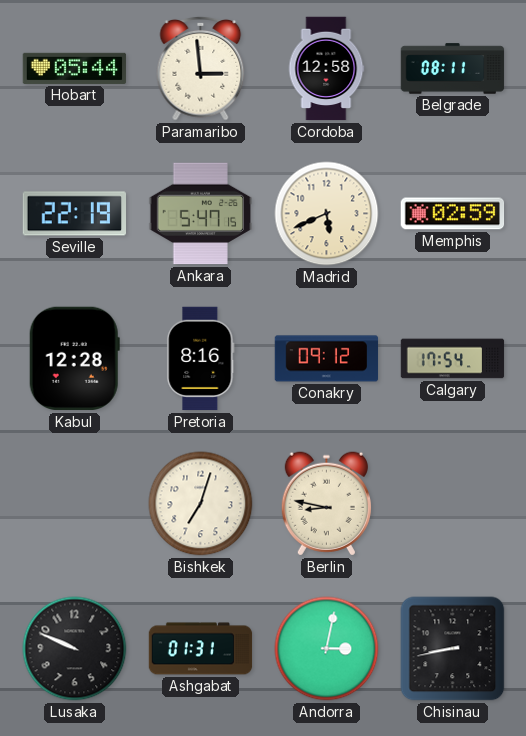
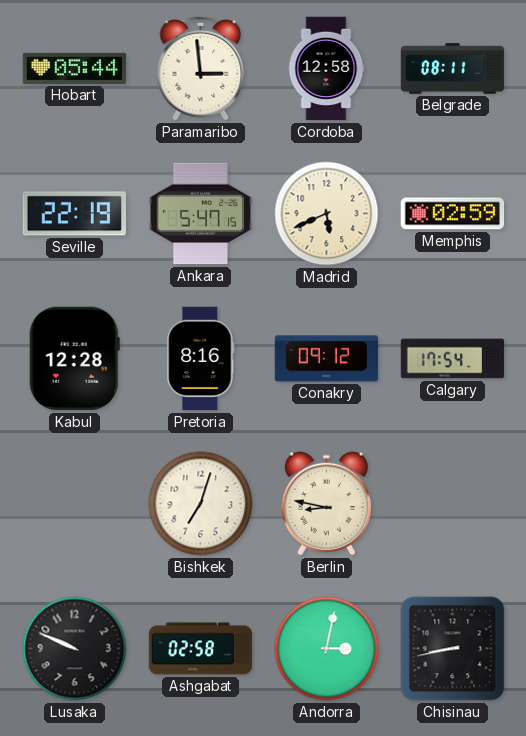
Ashgabat: 01:31 -> 02:58
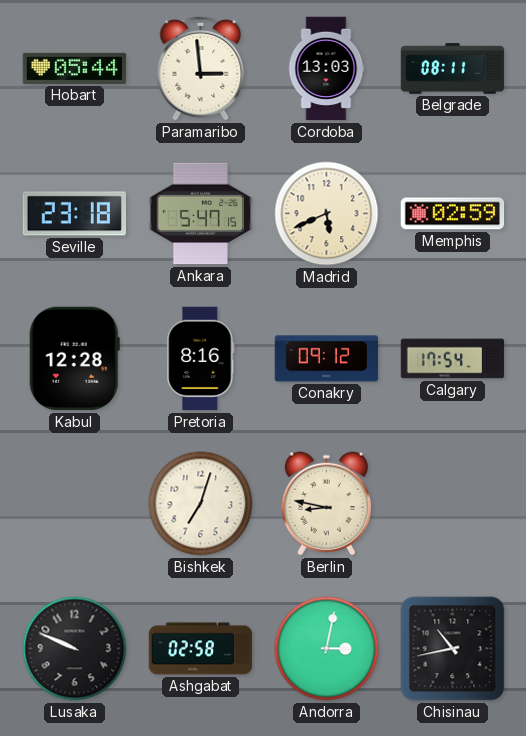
Cordoba: 12:58 -> 13:03
Seville: 22:19 -> 23:18
Chisinau: 8:43 -> 10:43
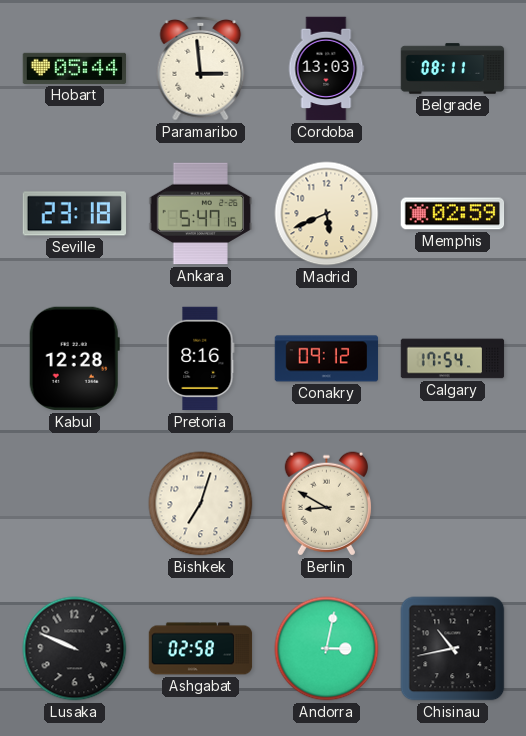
Berlin: 8:47 -> 8:50
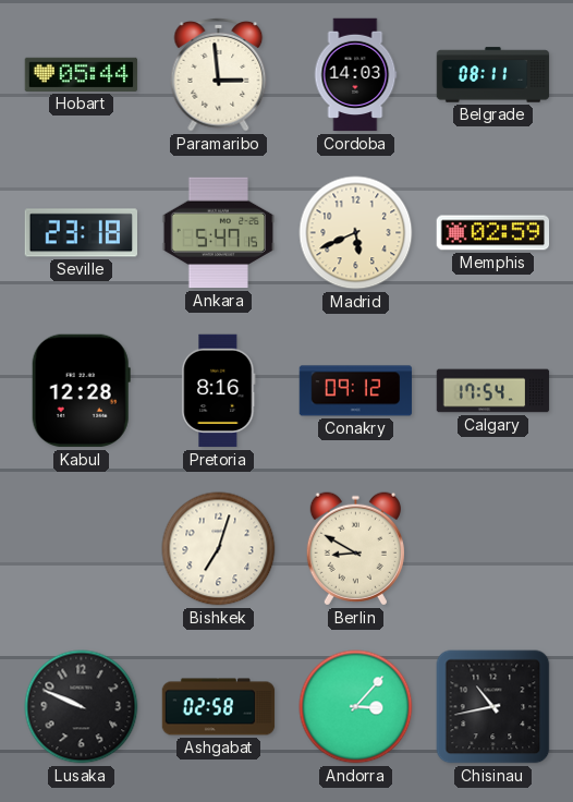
Cordoba: 13:03 -> 14:03
Andorra: 3:02 -> 3:07
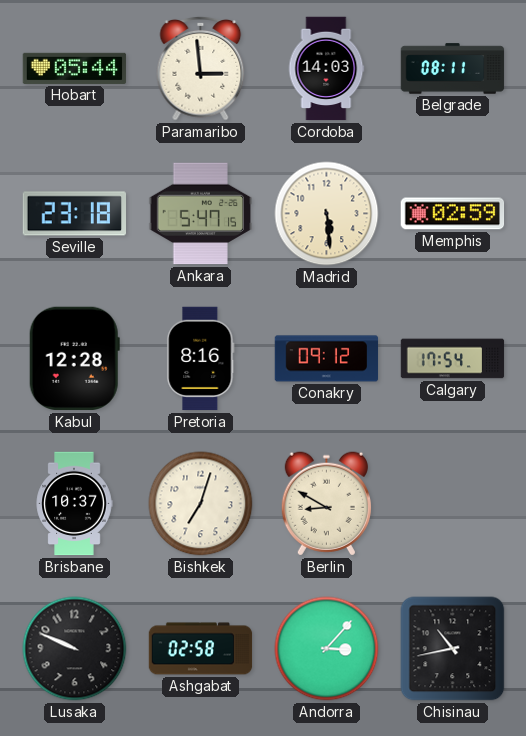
Madrid: 5:41 -> 5:29
Brisbane: none -> 10:37
